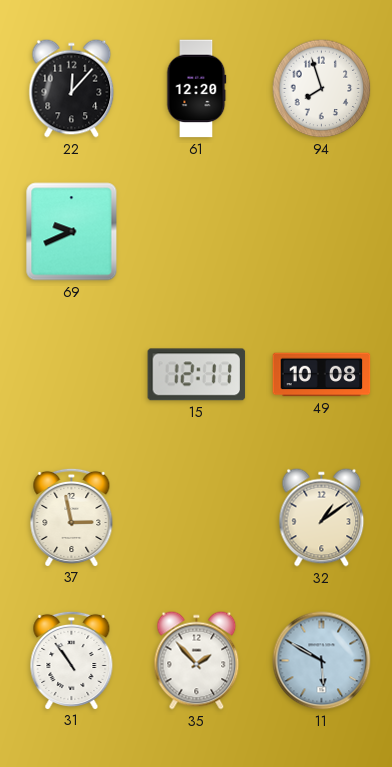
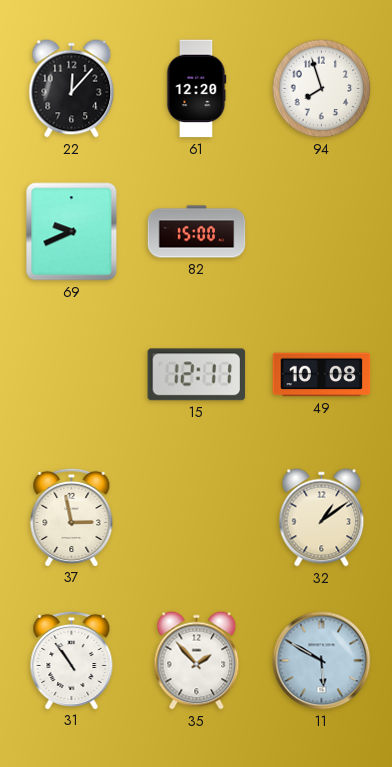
82: none -> 15:00
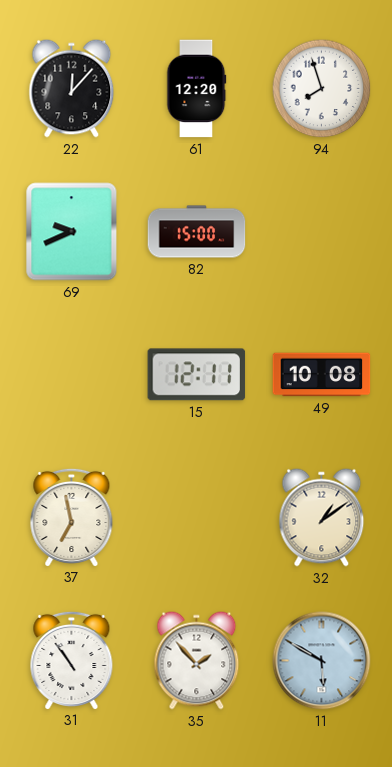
37: 2:58 -> 6:58
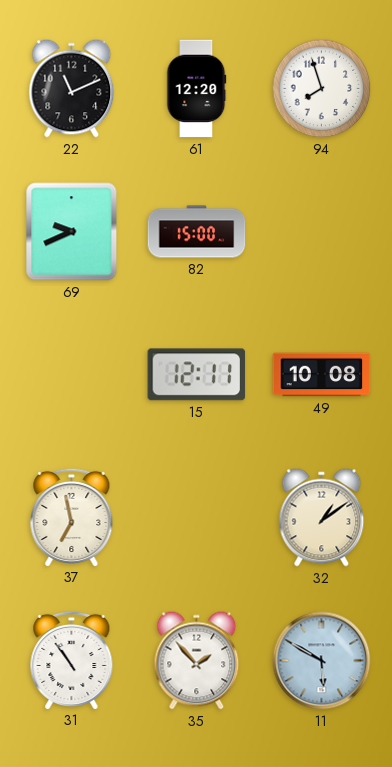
22: 12:07 -> 11:11
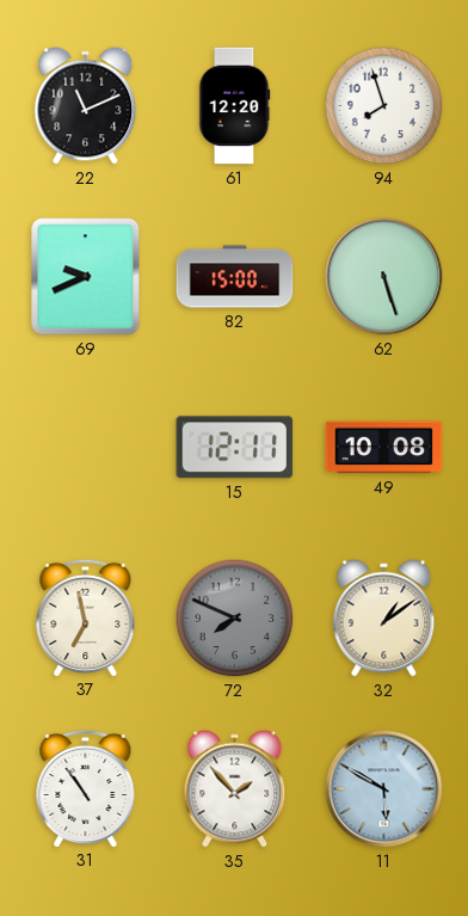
62: none -> 5:27
72: none -> 7:49
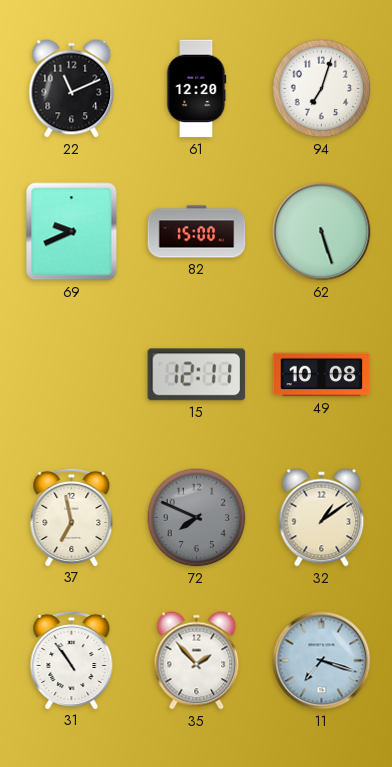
94: 7:57 -> 7:03
11: 5:50 -> 7:18
